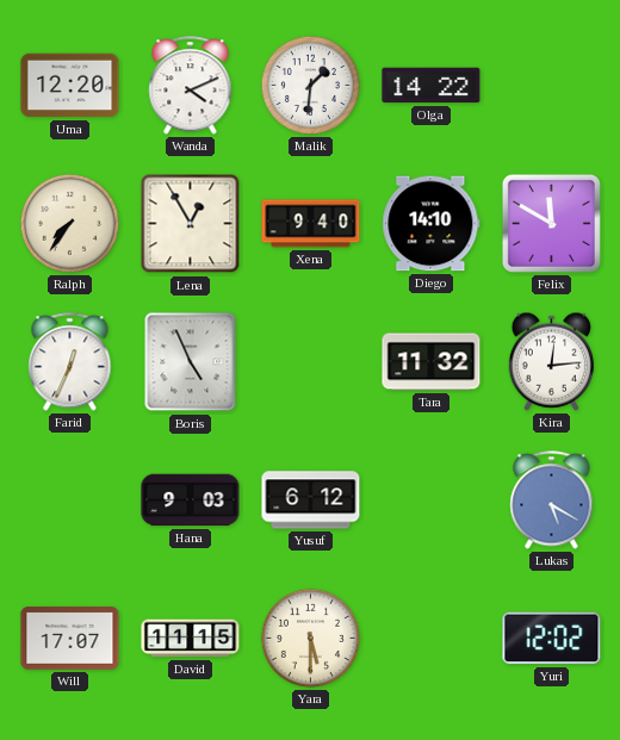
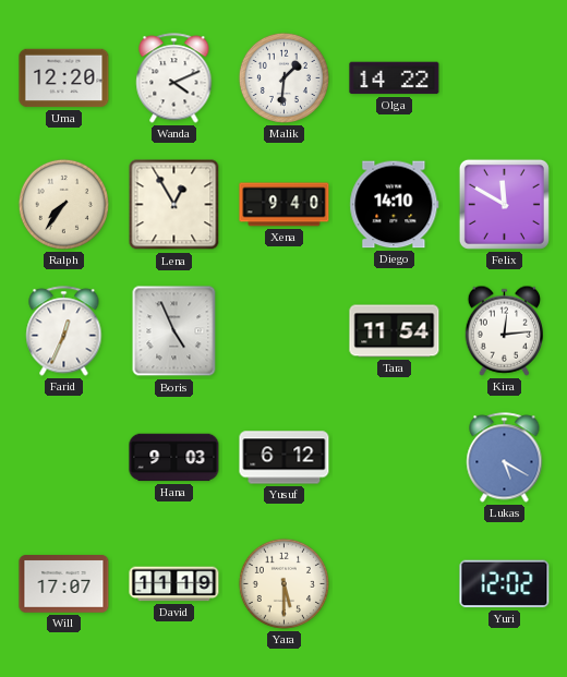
Tara: 11:32 -> 11:54
David: 11:15 -> 11:19
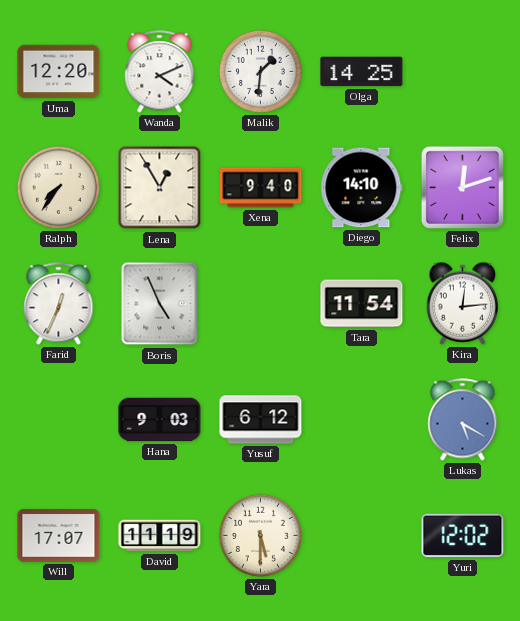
Olga: 14:22 -> 14:25
Felix: 11:50 -> 12:12
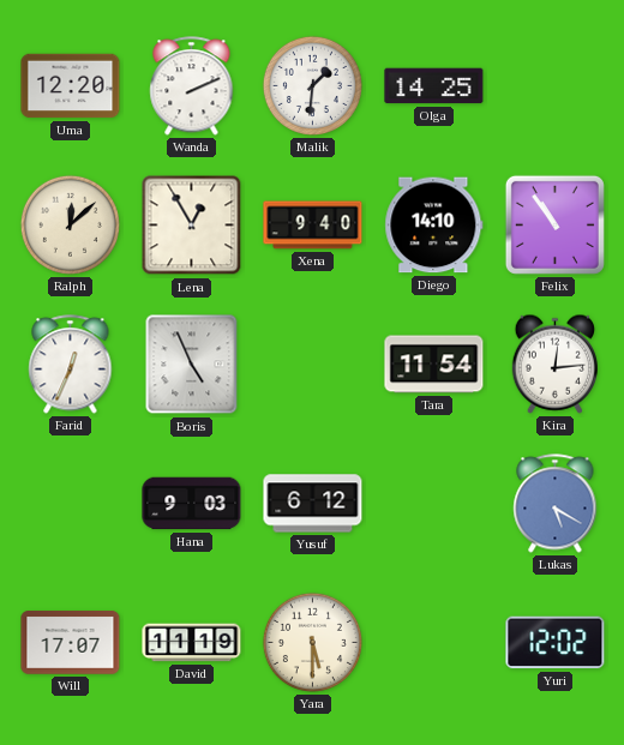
Wanda: 4:11 -> 2:11
Ralph: 7:36 -> 12:08
Felix: 12:12 -> 10:54
